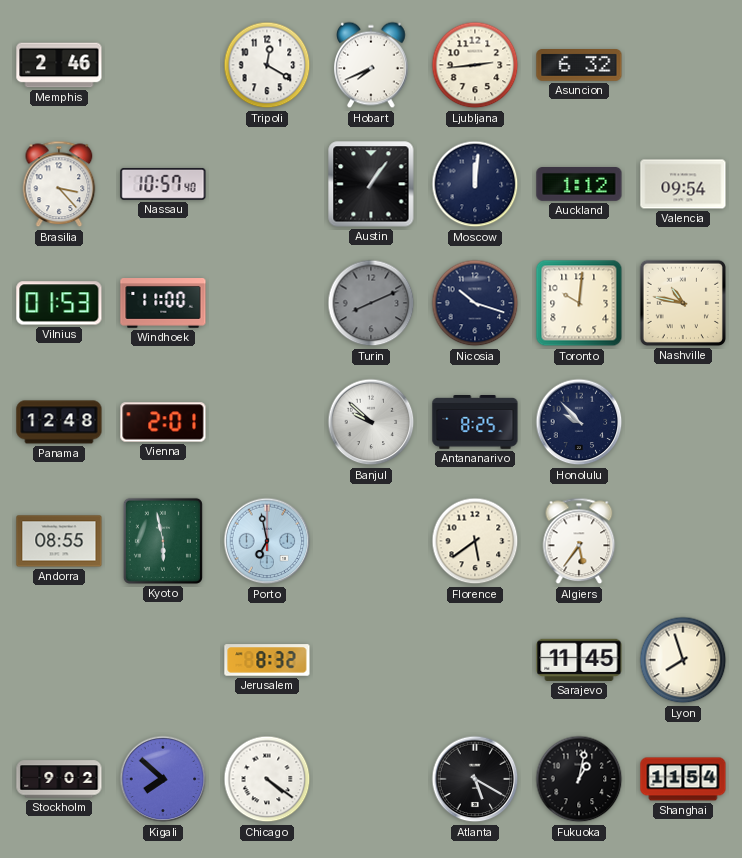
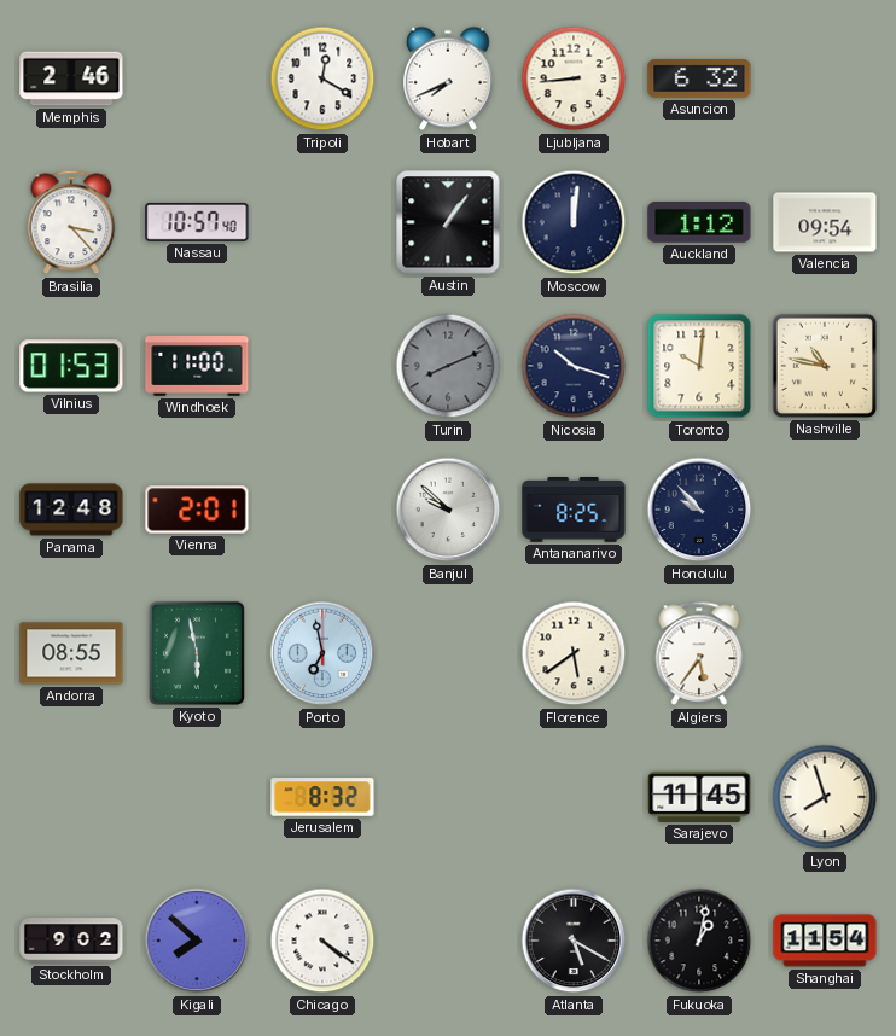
Ljubljana: 2:44 -> 8:44
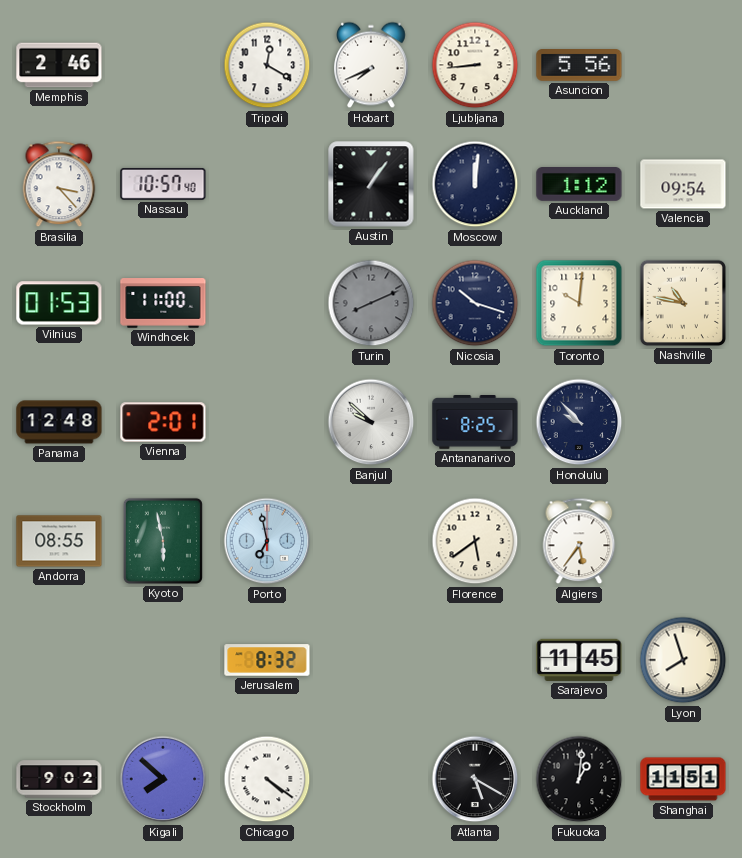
Asuncion: 6:32 -> 5:56
Fukuoka: 1:02 -> 1:01
Shanghai: 11:54 -> 11:51
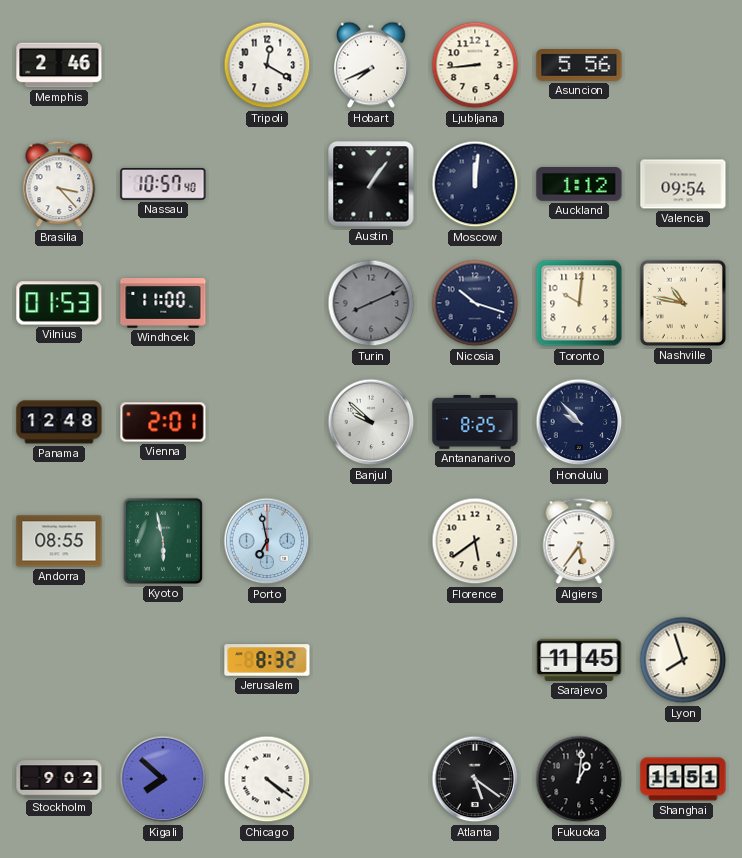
Atlanta: 5:20 -> 5:21
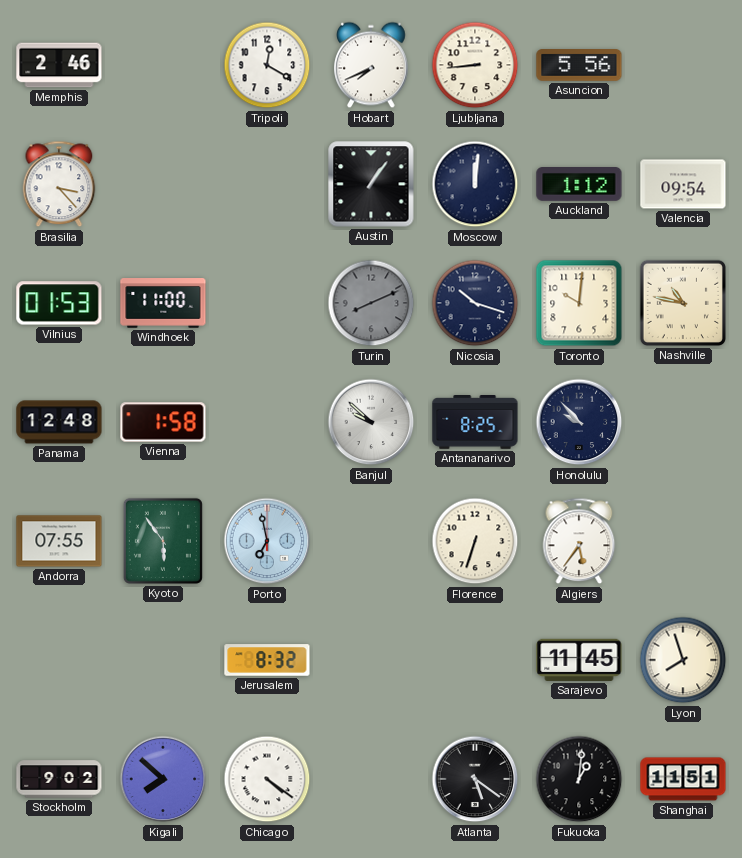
Nassau: 10:57 -> none
Vienna: 2:01 -> 1:58
Andorra: 08:55 -> 07:55
Kyoto: 5:58 -> 5:54
Florence: 5:39 -> 6:33
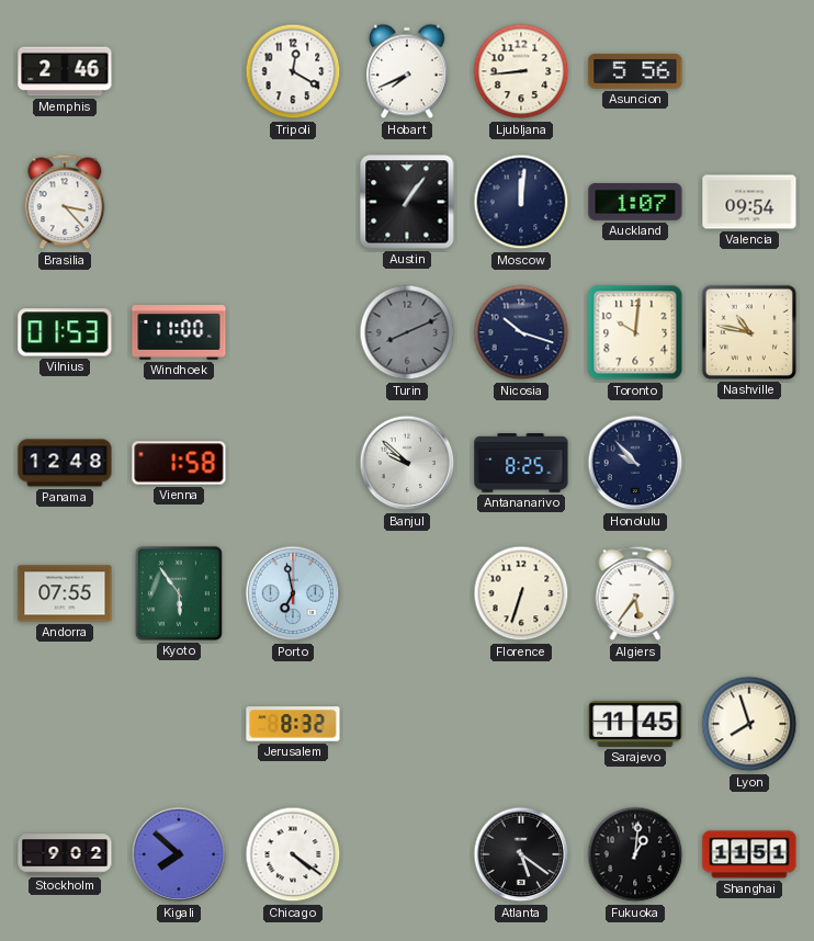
Auckland: 1:12 -> 1:07
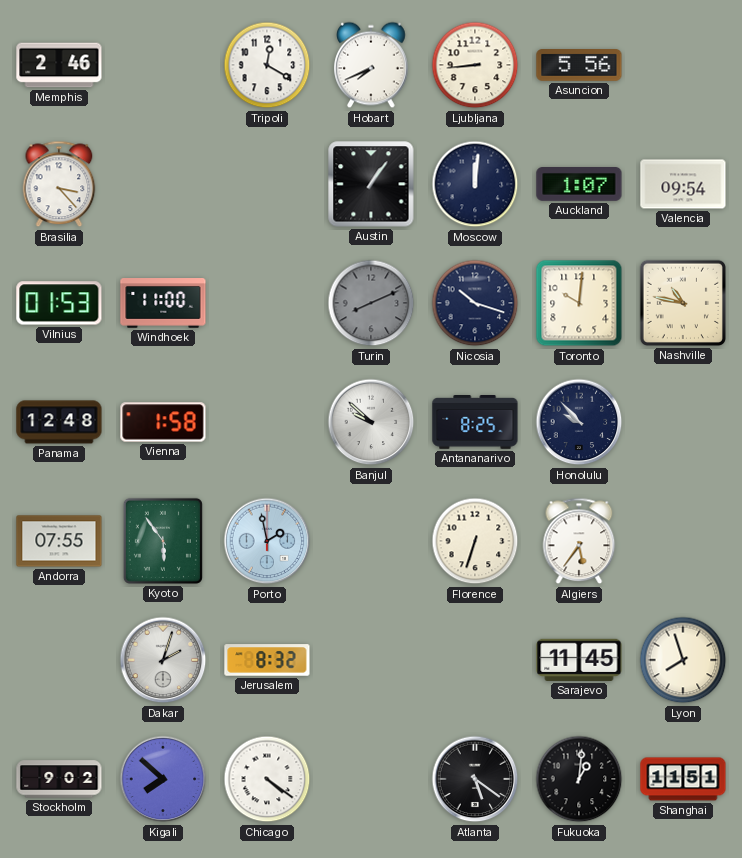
Porto: 6:58 -> 1:58
Dakar: none -> 2:03
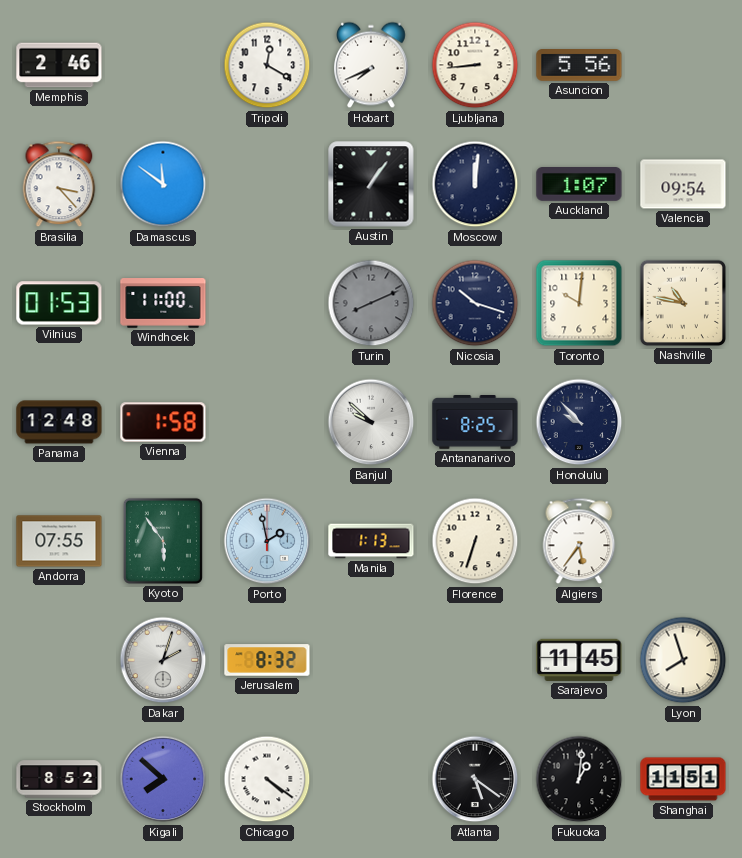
Damascus: none -> 11:51
Manila: none -> 1:13
Stockholm: 9:02 -> 8:52
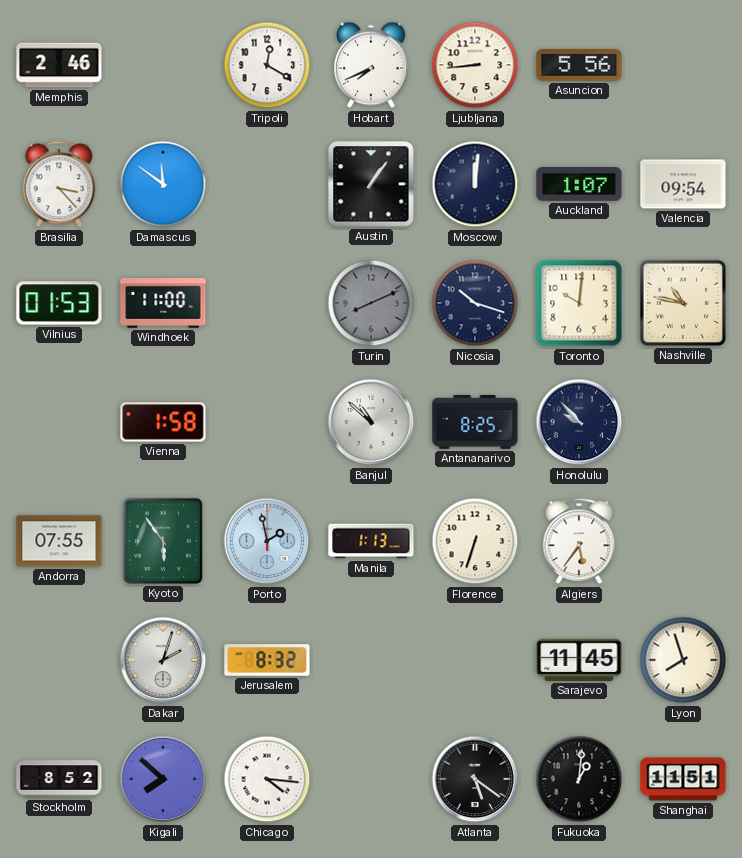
Panama: 12:48 -> none
Banjul: 9:52 -> 10:52
Chicago: 4:21 -> 4:16
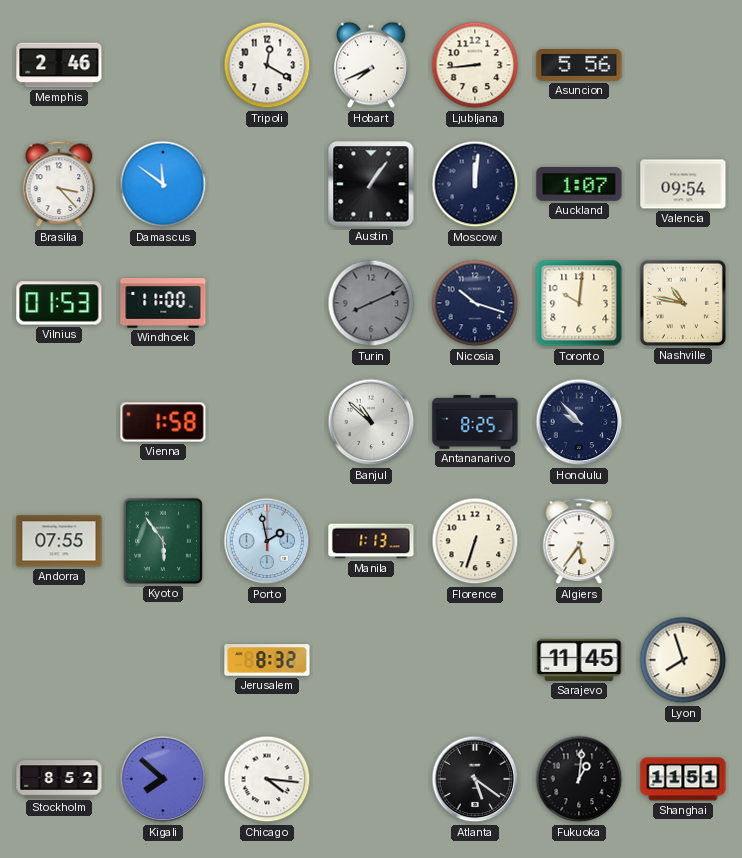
Dakar: 2:03 -> none
